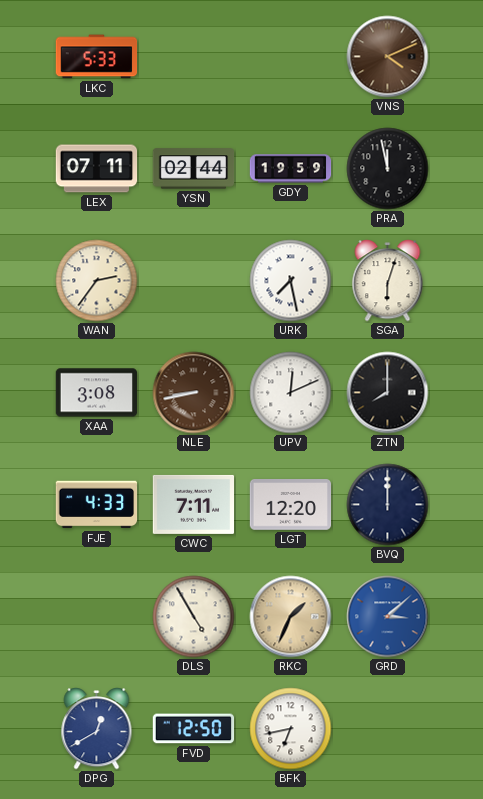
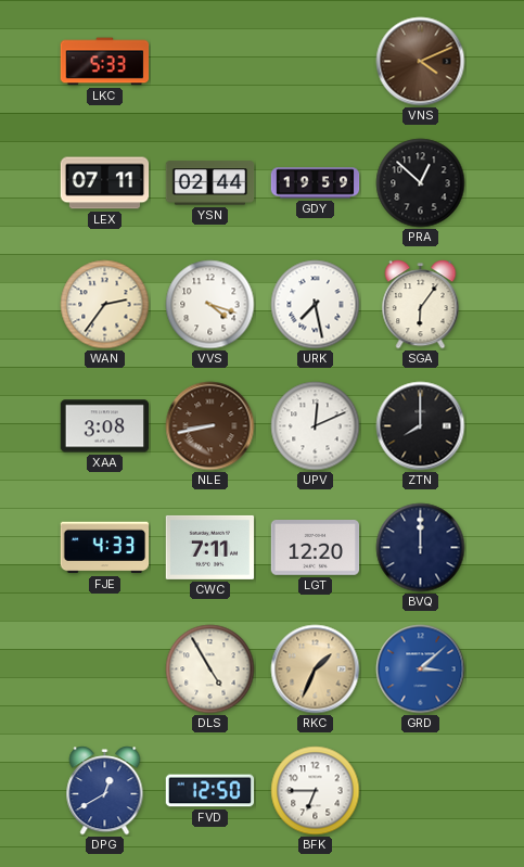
PRA: 11:58 -> 12:52
VVS: none -> 4:18
SGA: 6:03 -> 6:06
BFK: 6:43 -> 6:45
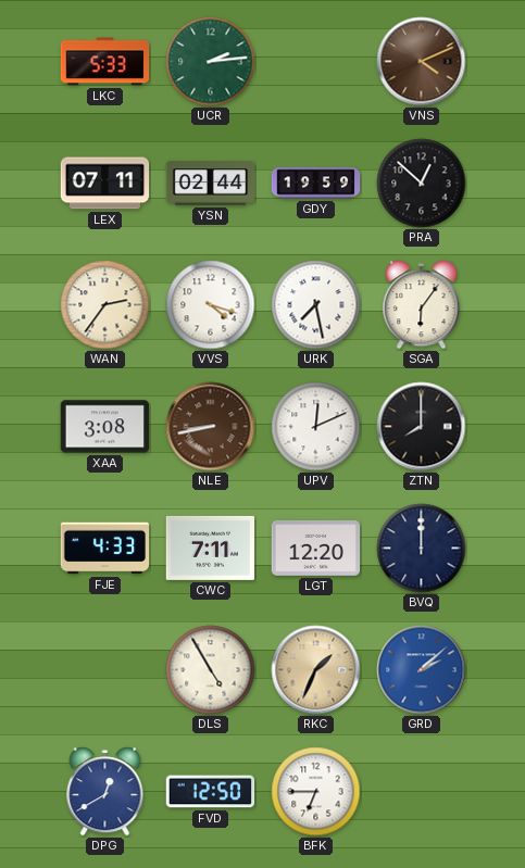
UCR: none -> 2:14
GRD: 3:08 -> 2:08
